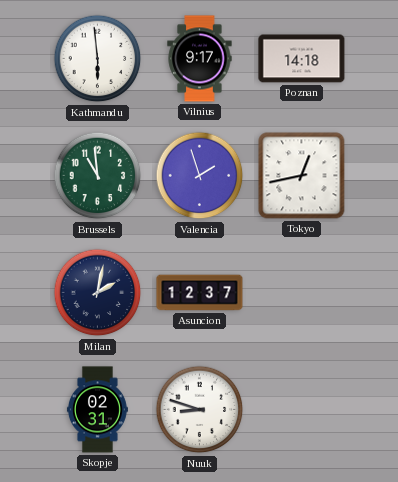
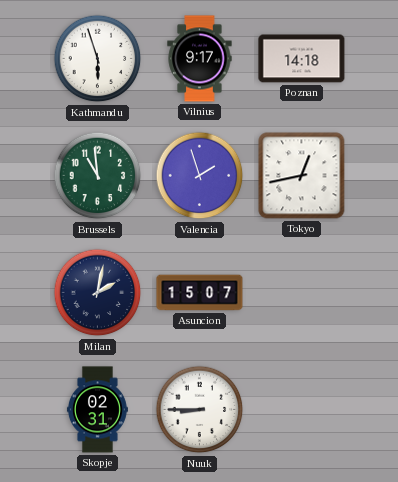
Kathmandu: 5:59 -> 5:57
Asuncion: 12:37 -> 15:07
Nuuk: 8:48 -> 8:45
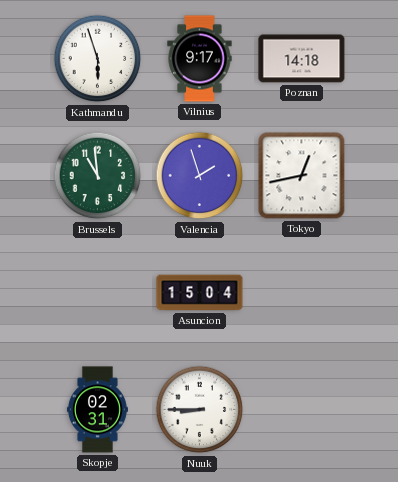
Milan: 2:02 -> none
Asuncion: 15:07 -> 15:04
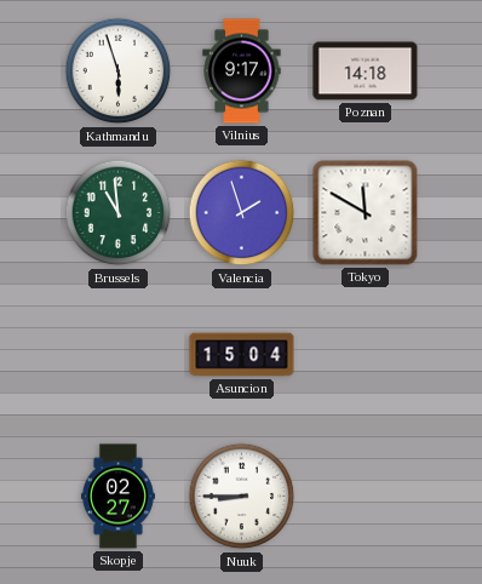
Tokyo: 12:43 -> 11:50
Skopje: 02:31 -> 02:27
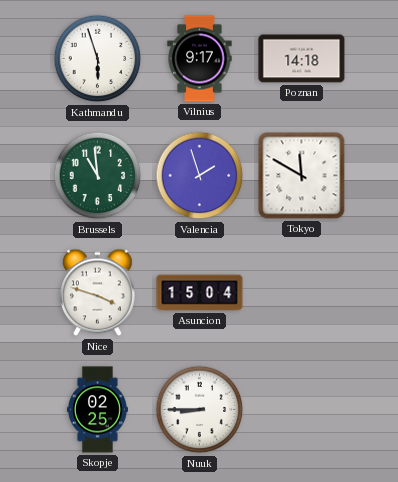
Nice: none -> 3:48
Skopje: 02:27 -> 02:25
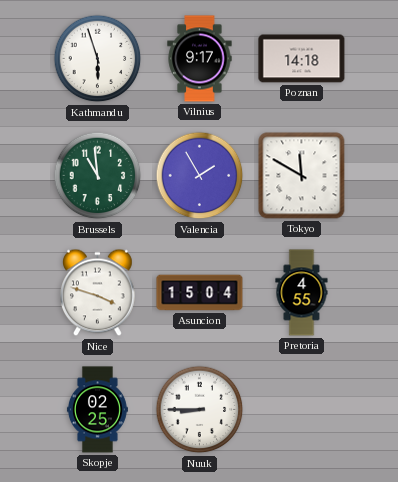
Valencia: 1:57 -> 1:55
Pretoria: none -> 4:55
